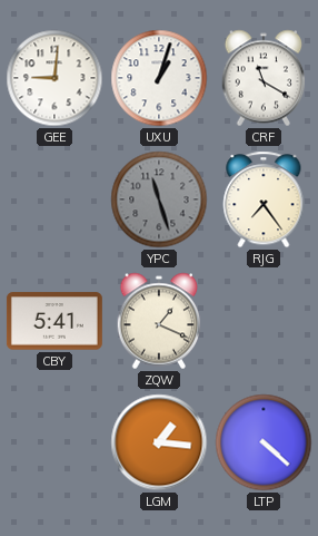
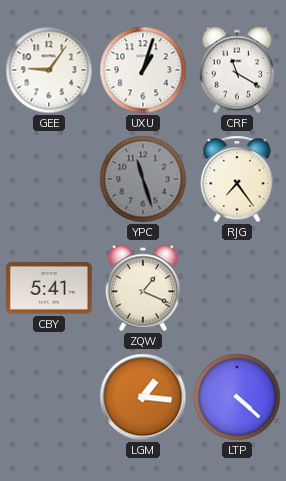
GEE: 9:01 -> 9:06
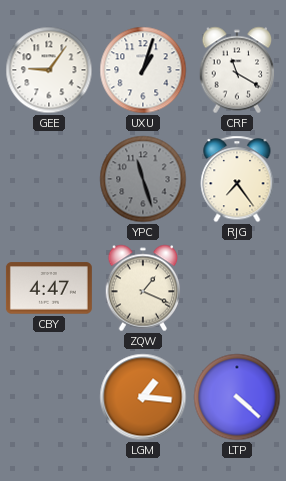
CBY: 5:41 -> 4:47
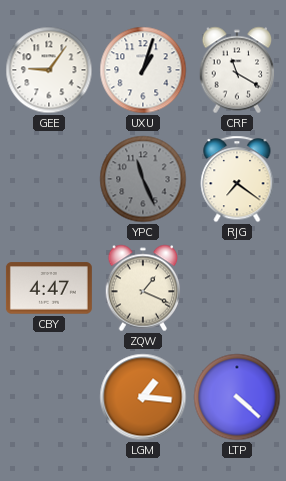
YPC: 11:27 -> 11:26
RJG: 7:24 -> 7:21
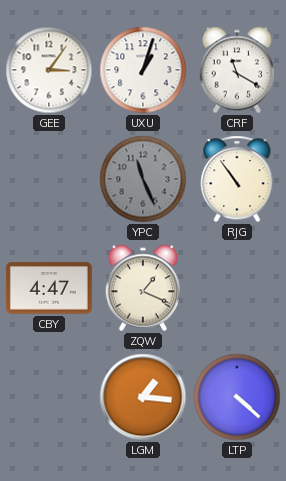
GEE: 9:06 -> 3:06
RJG: 7:21 -> 10:54
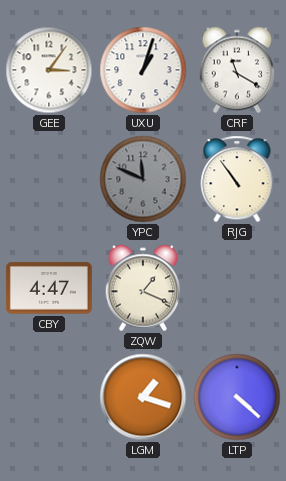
YPC: 11:26 -> 11:49
LGM: 1:16 -> 1:18
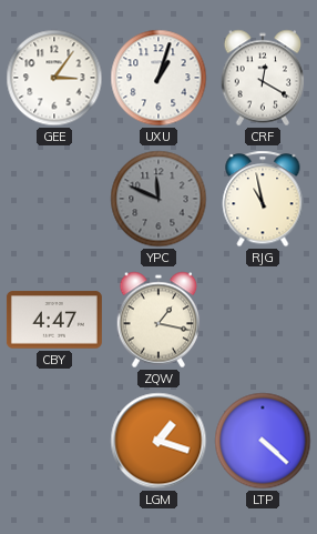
CRF: 11:20 -> 12:20
RJG: 10:54 -> 10:58
ZQW: 1:19 -> 1:17
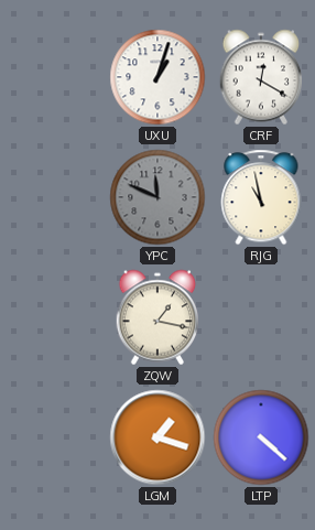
GEE: 3:06 -> none
CBY: 4:47 -> none
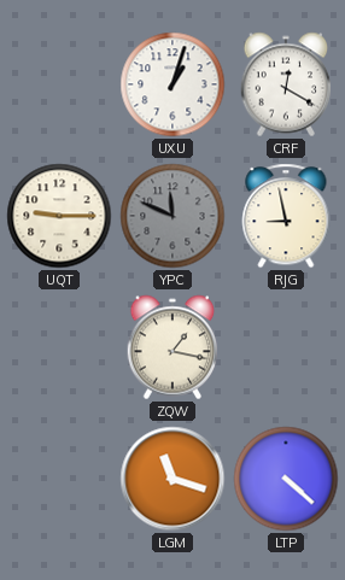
UQT: none -> 9:15
RJG: 10:58 -> 8:58
LGM: 1:18 -> 11:18
